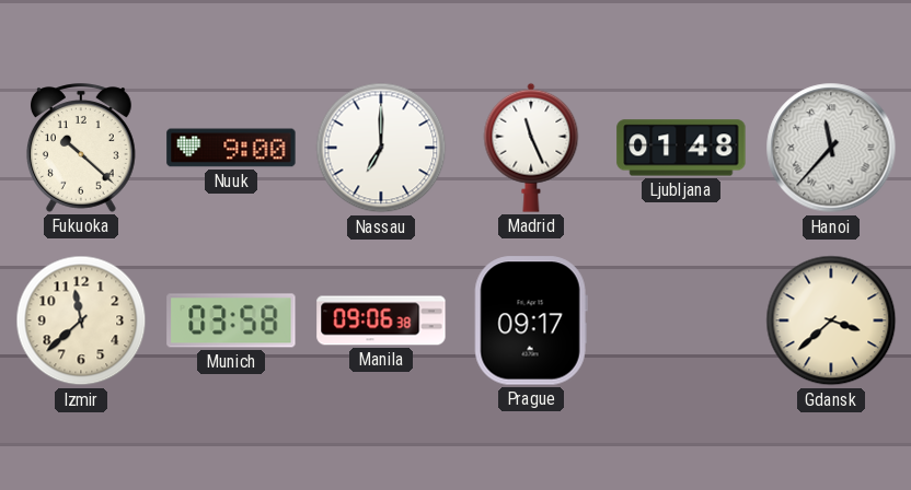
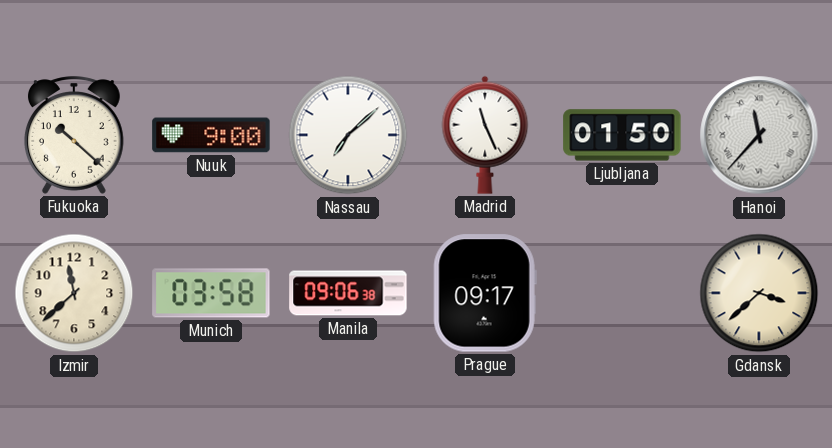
Nassau: 7:00 -> 7:08
Ljubljana: 01:48 -> 01:50
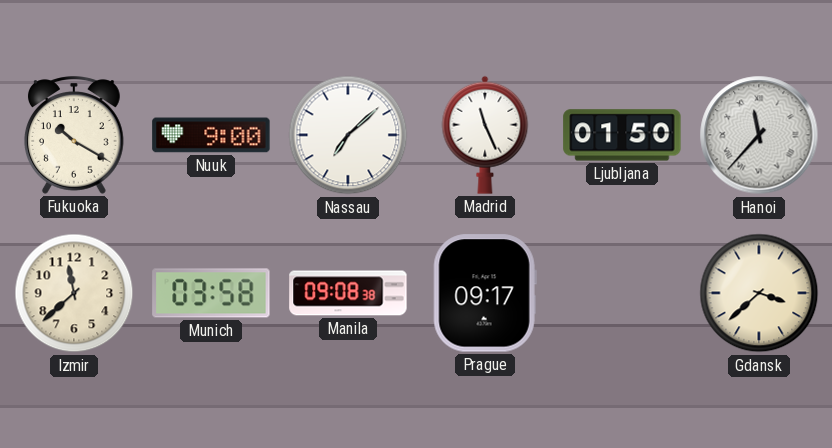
Fukuoka: 10:22 -> 10:20
Manila: 09:06 -> 09:08
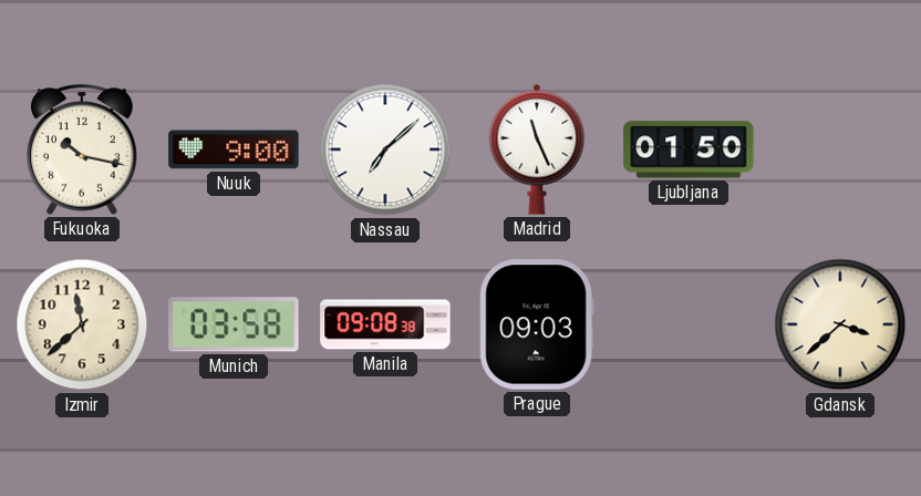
Fukuoka: 10:20 -> 10:17
Hanoi: 11:37 -> none
Prague: 09:17 -> 09:03
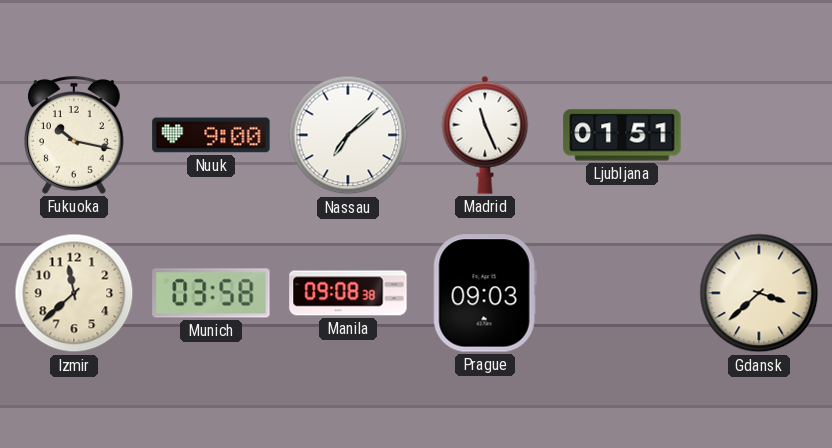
Ljubljana: 01:50 -> 01:51
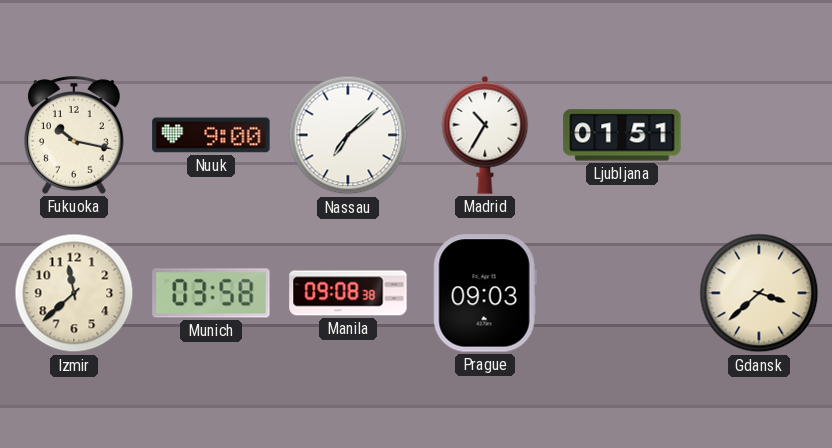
Madrid: 11:26 -> 10:35
